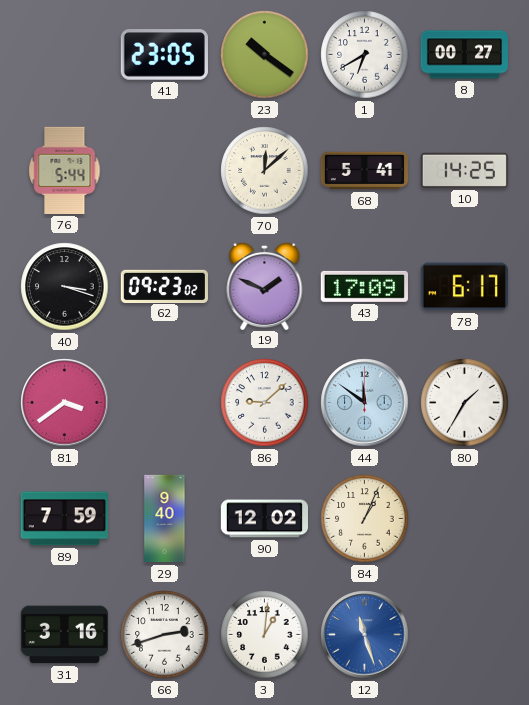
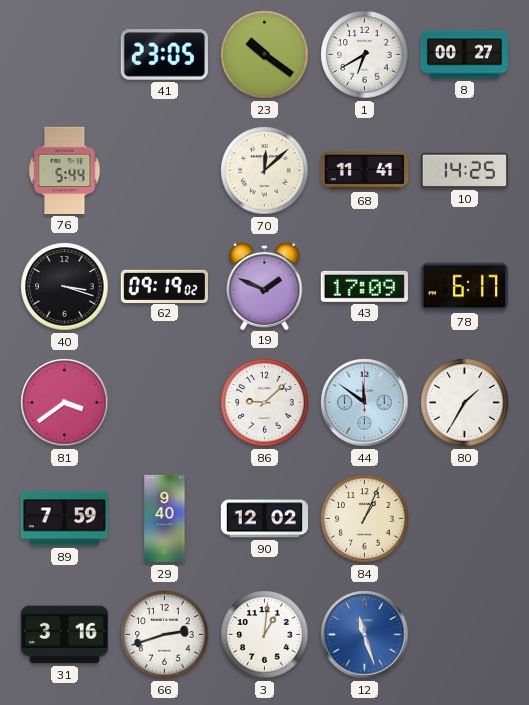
68: 5:41 -> 11:41
62: 09:23 -> 09:19
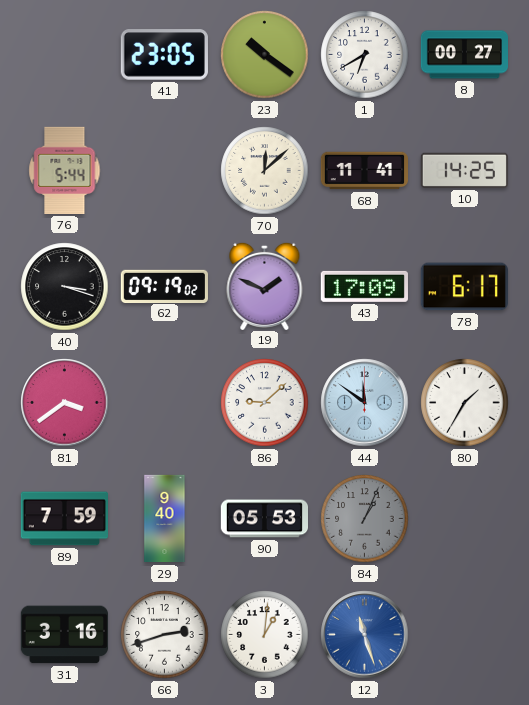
90: 12:02 -> 05:53
84 dial: cream -> grey
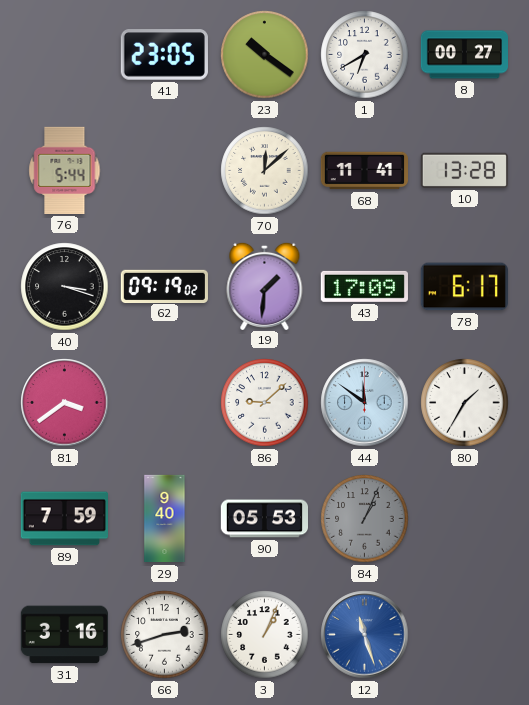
10: 14:25 -> 13:28
19: 1:49 -> 1:31
3: 1:01 -> 1:04
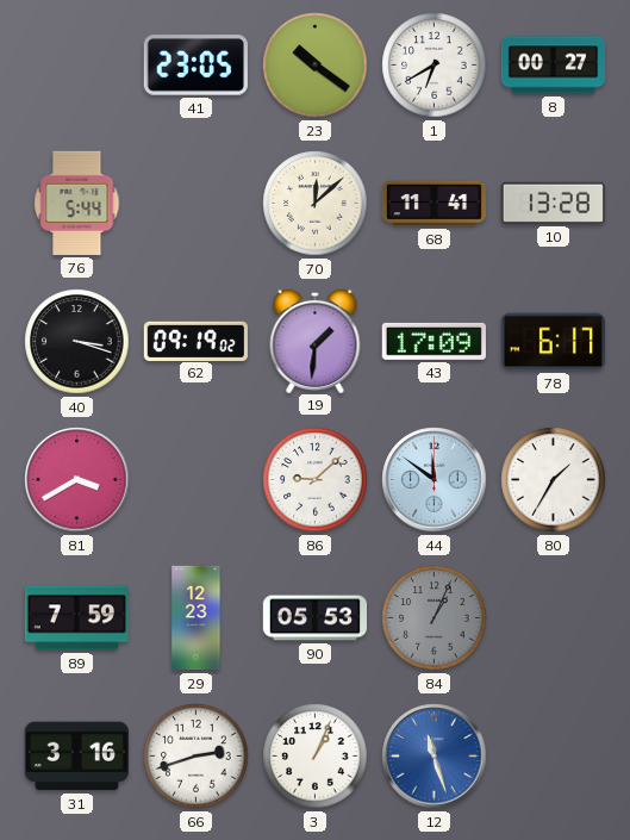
81: 3:39 -> 3:40
29: 9:40 -> 12:23
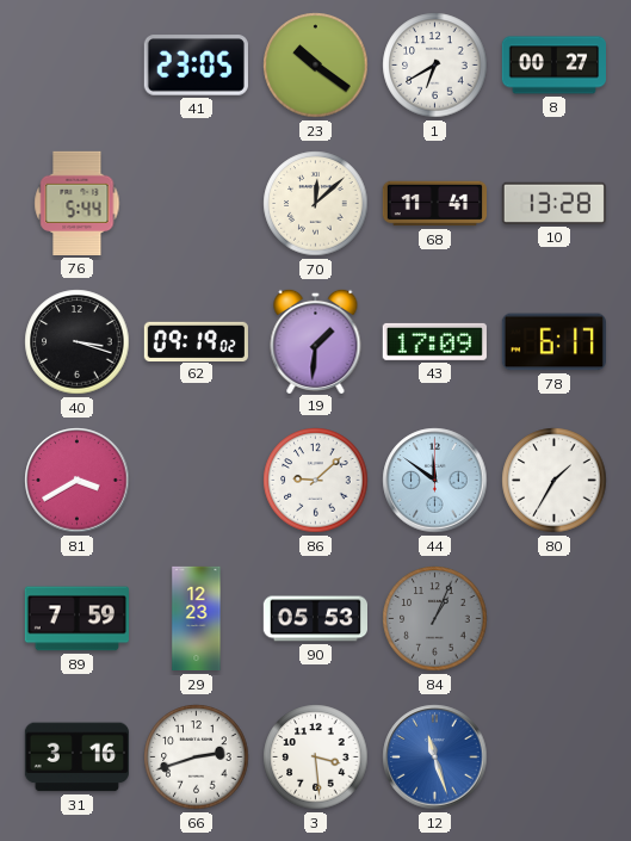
3: 1:04 -> 3:29
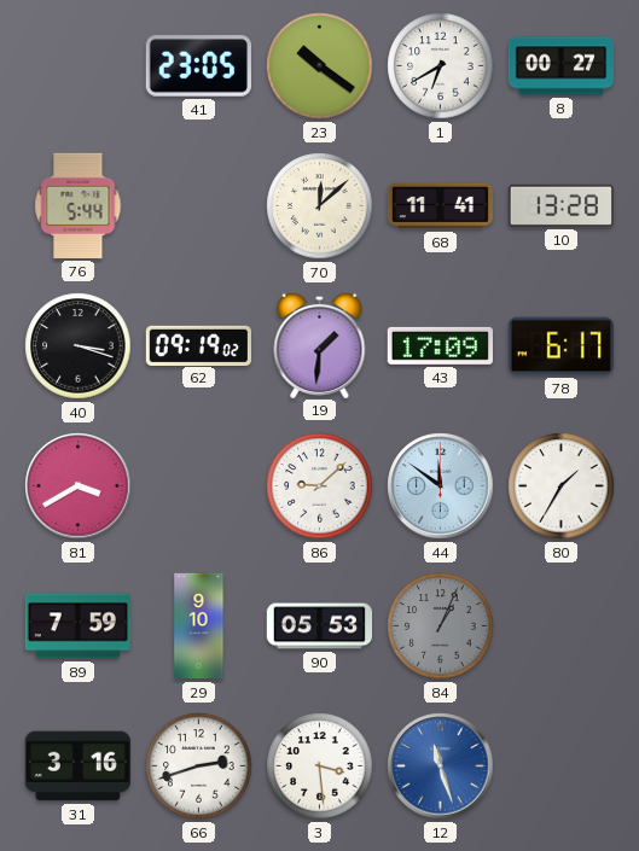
29: 12:23 -> 9:10
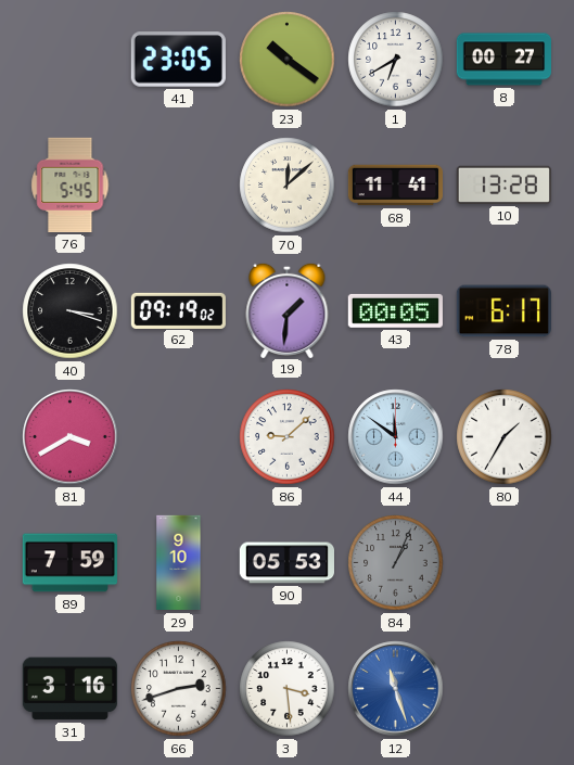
76: 5:44 -> 5:45
43: 17:09 -> 00:05
